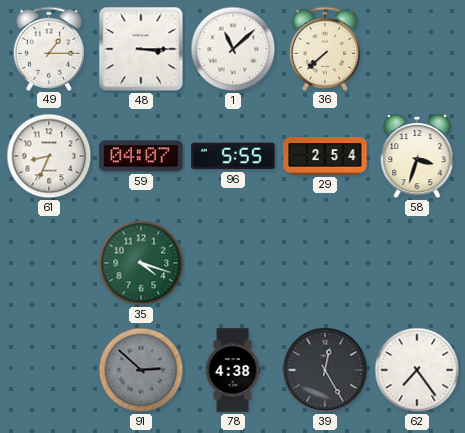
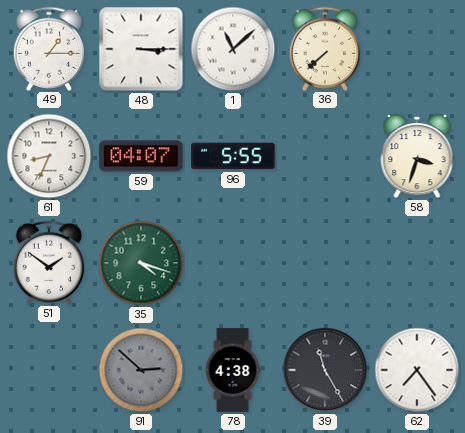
29: 2:54 -> none
51: none -> 1:51
39: 12:25 -> 11:25
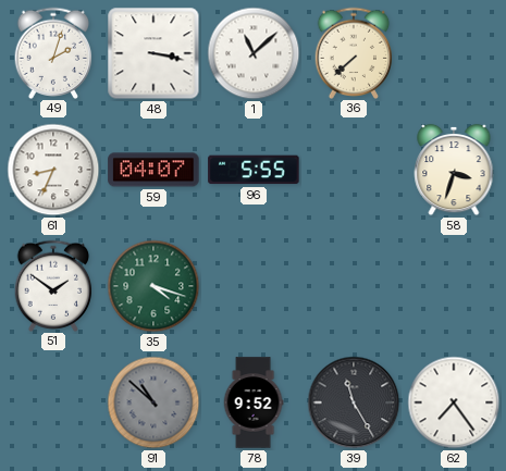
49: 1:15 -> 2:03
48: 3:15 -> 3:17
91: 2:52 -> 10:52
78: 4:38 -> 9:52
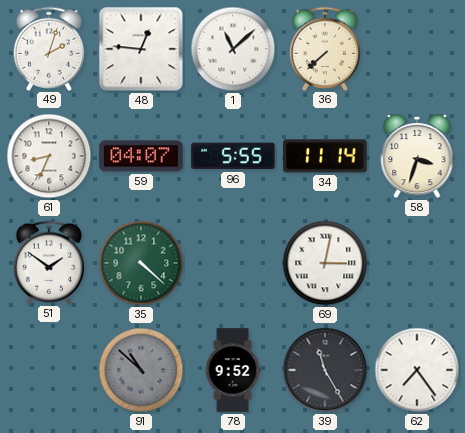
48: 3:17 -> 12:46
34: none -> 11:14
35: 4:18 -> 4:22
69: none -> 3:02
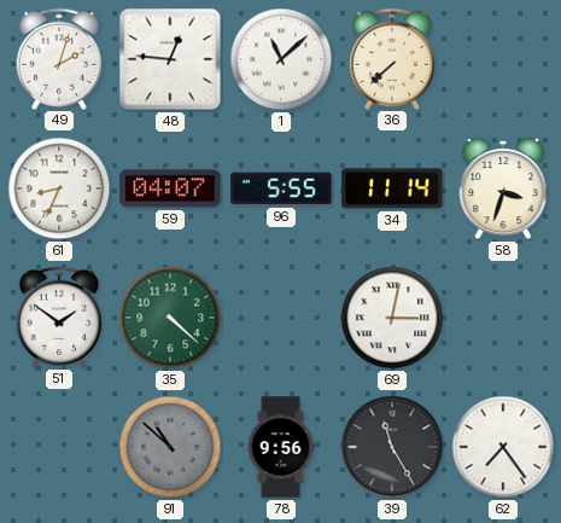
78: 9:52 -> 9:56
